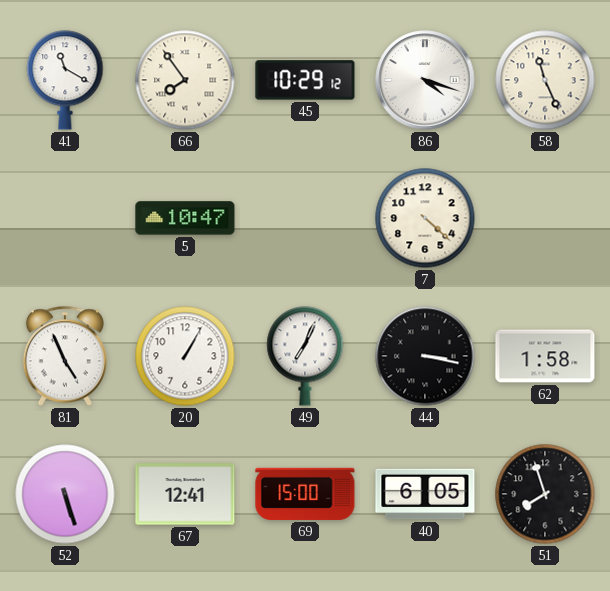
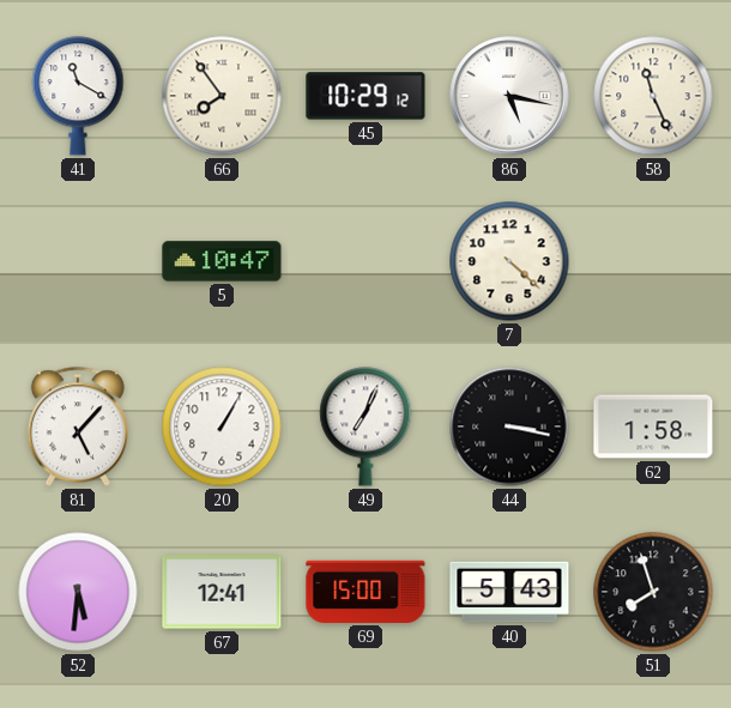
86: 4:18 -> 5:17
81: 4:56 -> 5:07
52: 5:27 -> 5:31
40: 6:05 -> 5:43
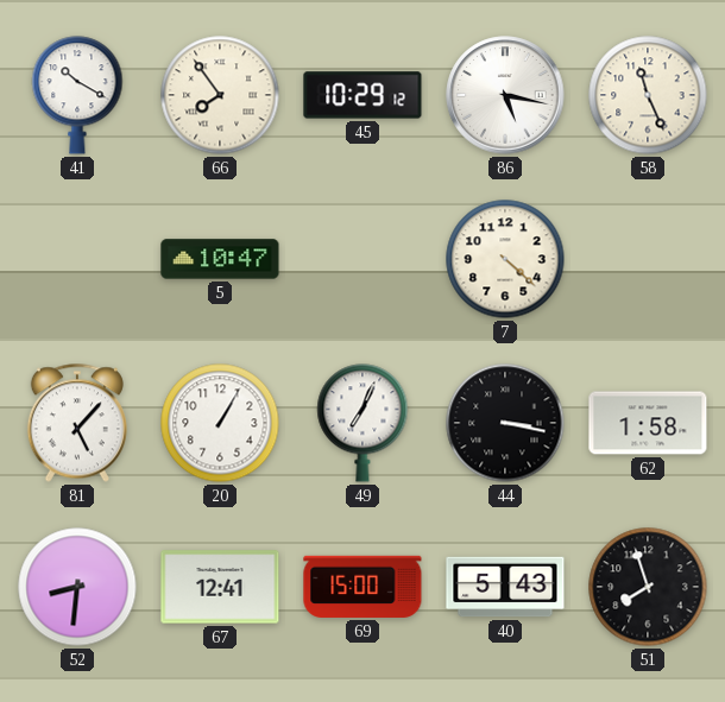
41: 11:20 -> 10:20
52: 5:31 -> 8:31
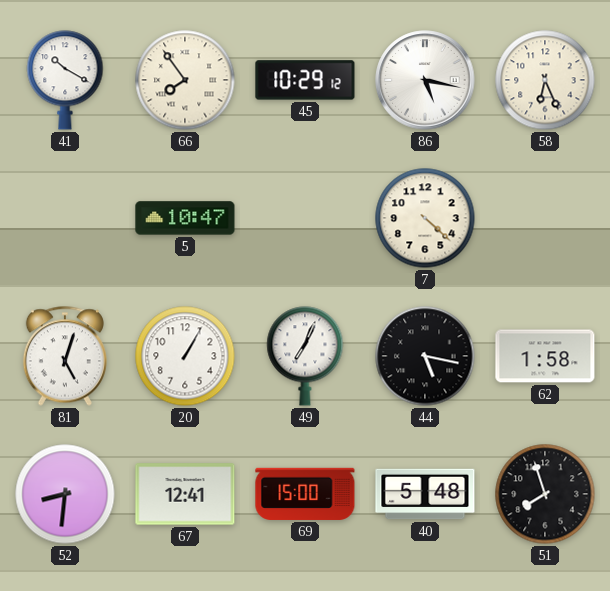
58: 11:26 -> 6:26
81: 5:07 -> 5:03
44: 3:17 -> 5:17
40: 5:43 -> 5:48
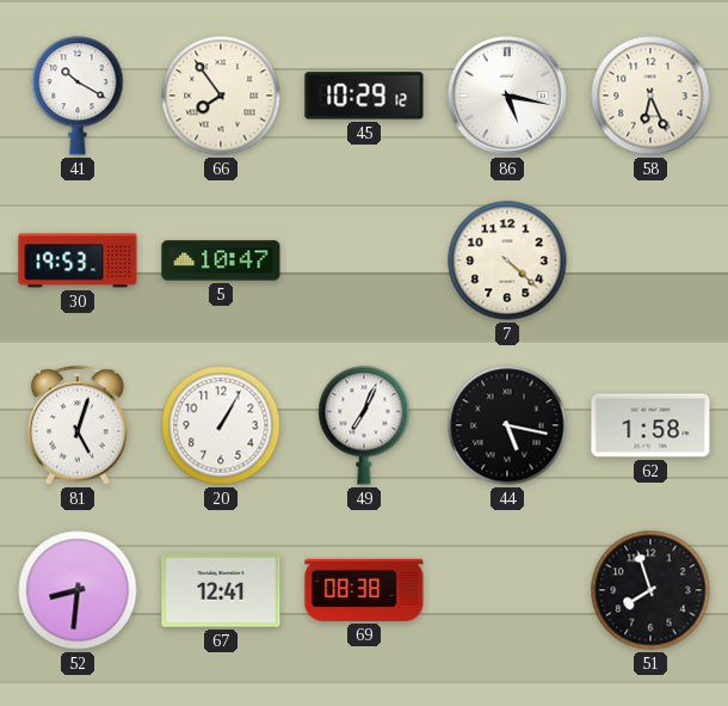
30: none -> 19:53
69: 15:00 -> 08:38
40: 5:48 -> none
